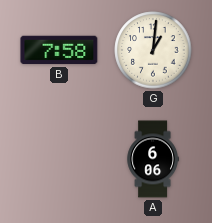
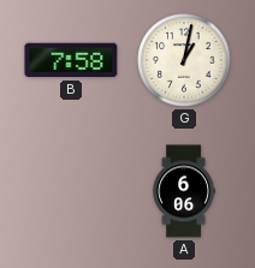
G: 1:01 -> 1:02
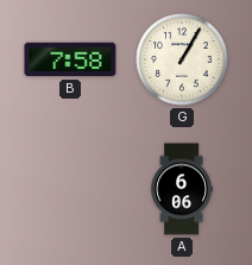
G: 1:02 -> 1:05
